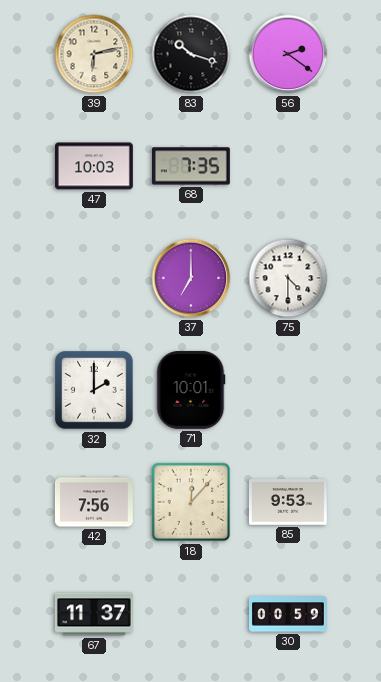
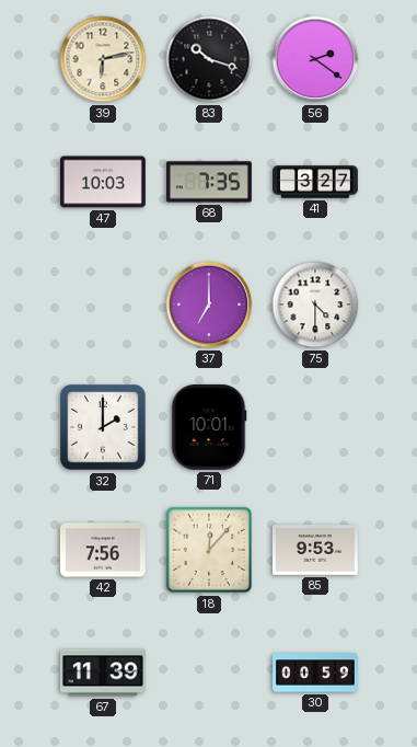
41: none -> 3:27
67: 11:37 -> 11:39
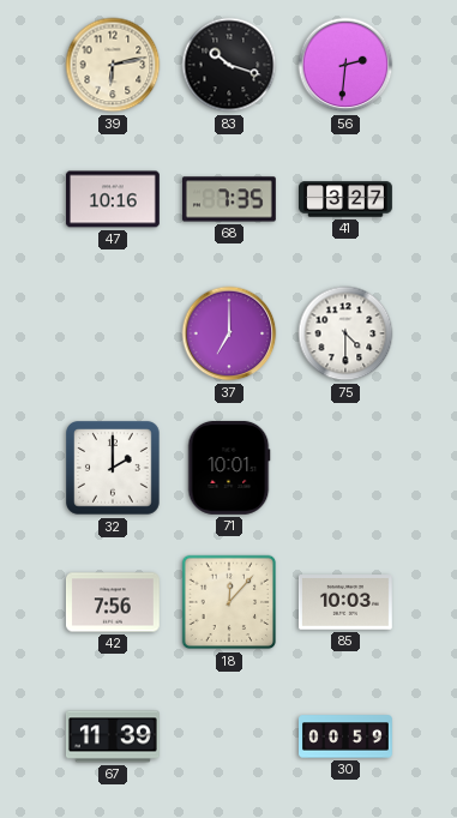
56: 2:21 -> 2:31
47: 10:03 -> 10:16
85: 9:53 -> 10:03
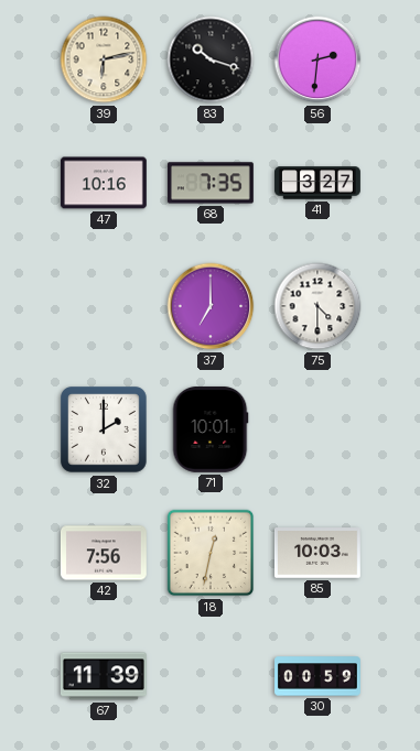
18: 12:07 -> 12:32
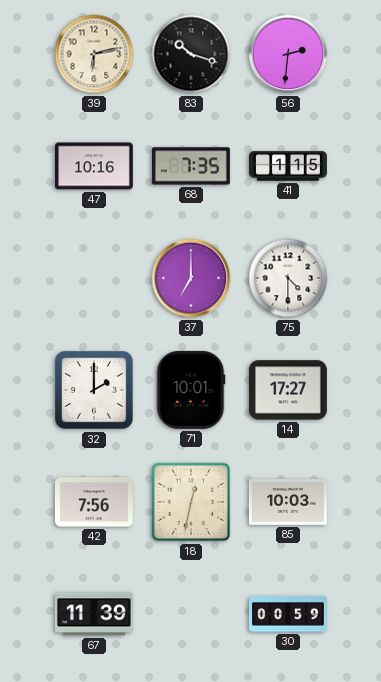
41: 3:27 -> 1:15
14: none -> 17:27
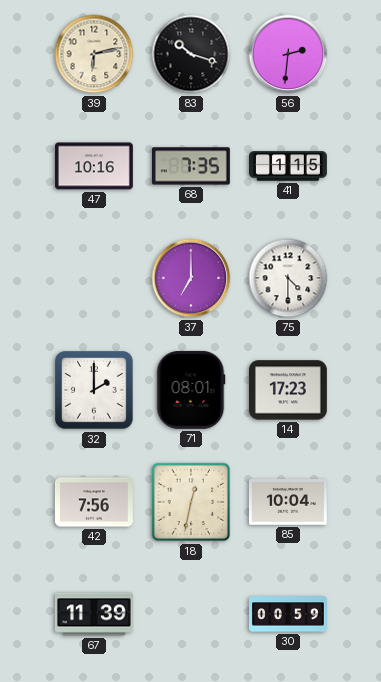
71: 10:01 -> 08:01
14: 17:27 -> 17:23
85: 10:03 -> 10:04
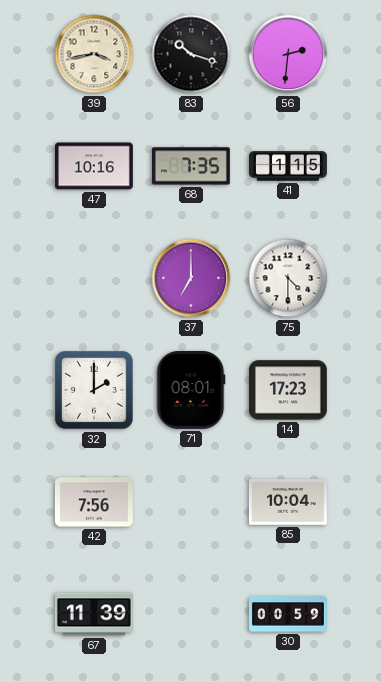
39: 6:13 -> 3:43
18: 12:32 -> none
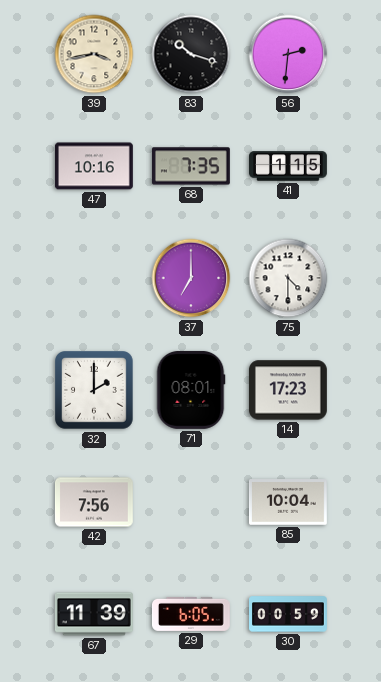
29: none -> 6:05
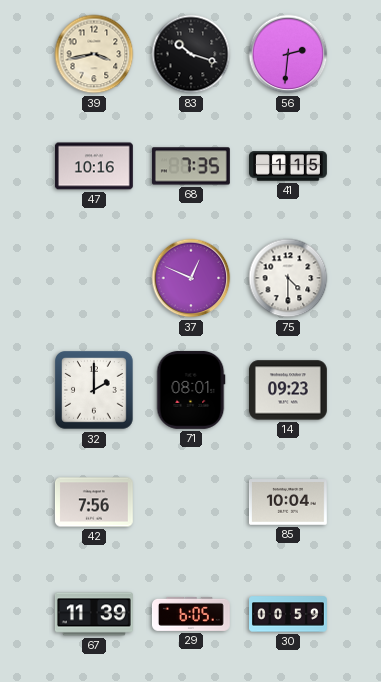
37: 7:00 -> 12:49
14: 17:23 -> 09:23
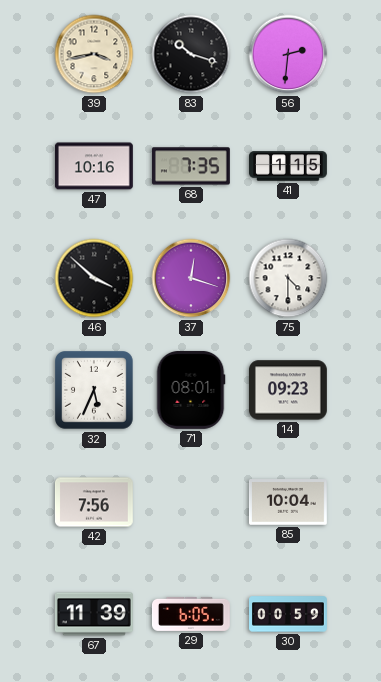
46: none -> 3:52
37: 12:49 -> 12:18
32: 2:00 -> 5:34
